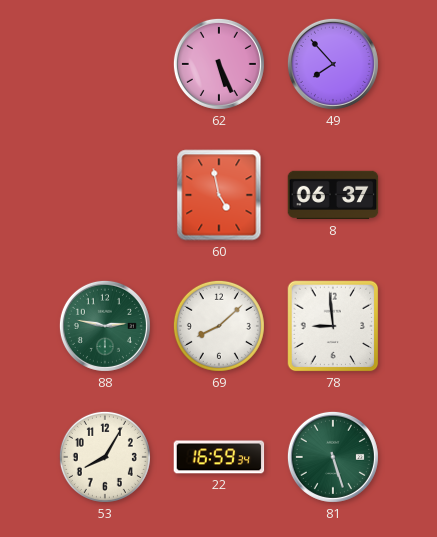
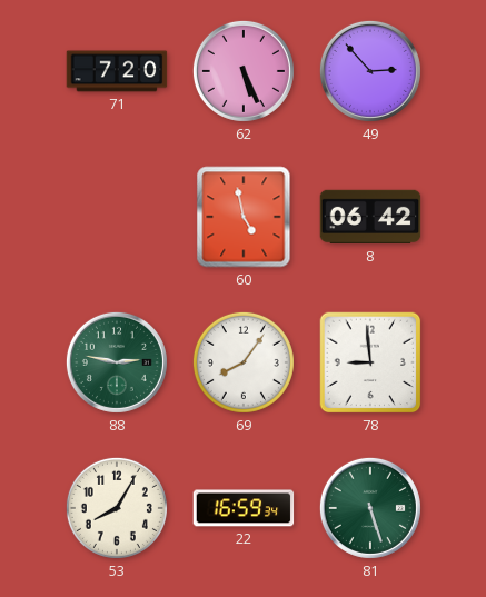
71: none -> 7:20
49: 7:53 -> 2:53
8: 06:37 -> 06:42
69: 8:08 -> 8:06
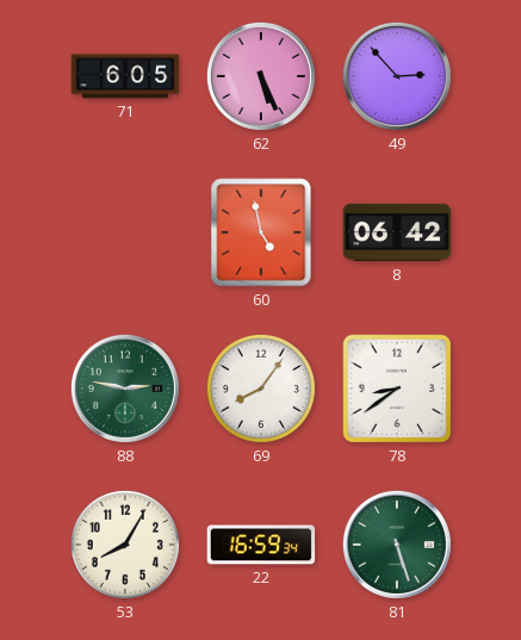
71: 7:20 -> 6:05
78: 8:59 -> 8:39
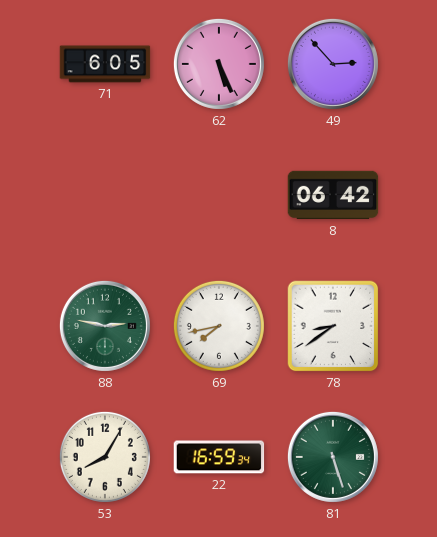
60: 4:58 -> none
69: 8:06 -> 7:43
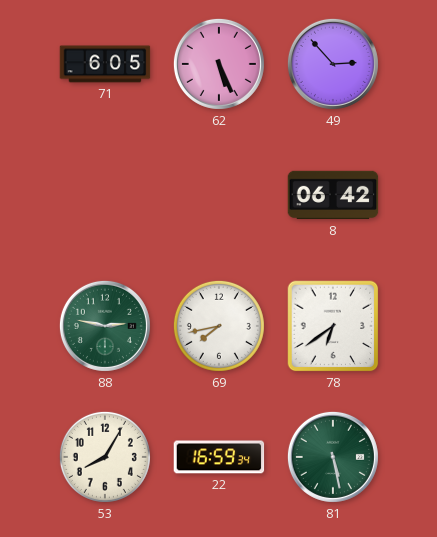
78: 8:39 -> 6:39
81: 5:27 -> 5:28
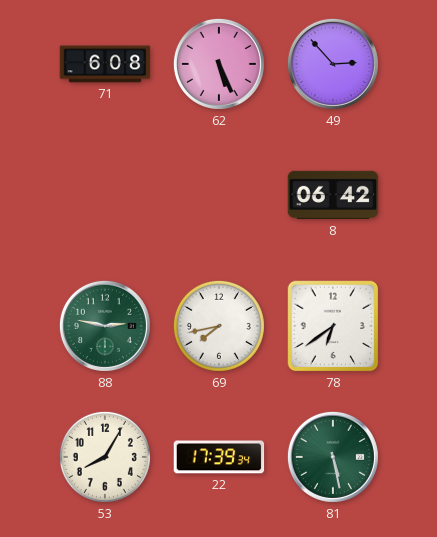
71: 6:05 -> 6:08
22: 16:59 -> 17:39
